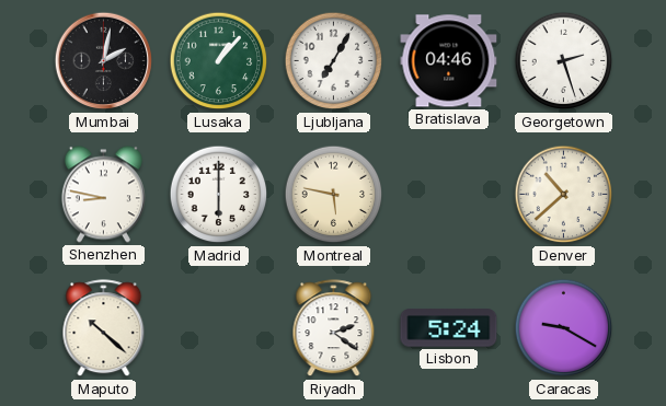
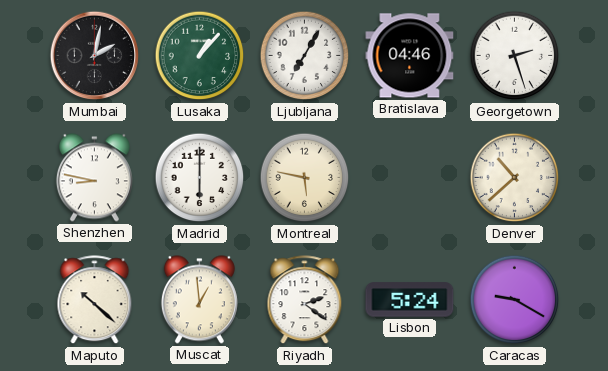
Muscat: none -> 12:59
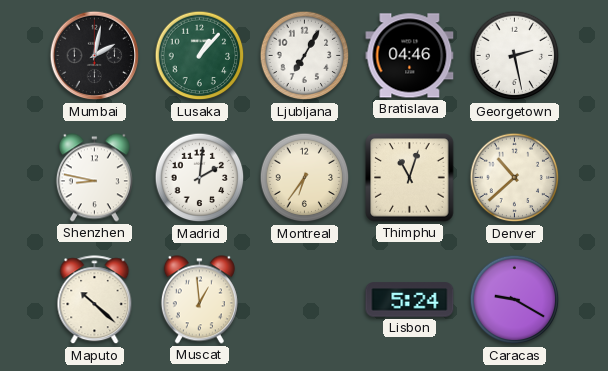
Georgetown: 2:27 -> 2:28
Madrid: 6:00 -> 2:01
Montreal: 5:47 -> 6:36
Thimphu: none -> 11:03
Riyadh: 2:21 -> none
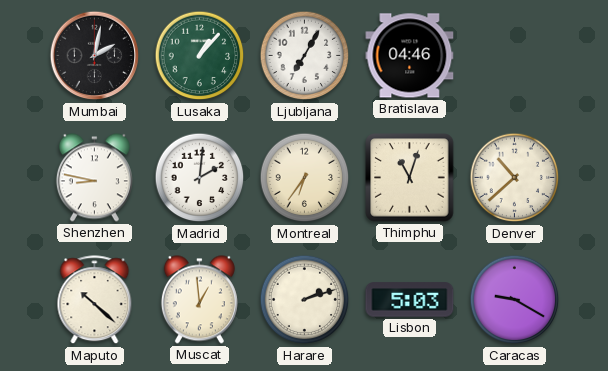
Georgetown: 2:28 -> none
Harare: none -> 2:12
Lisbon: 5:24 -> 5:03
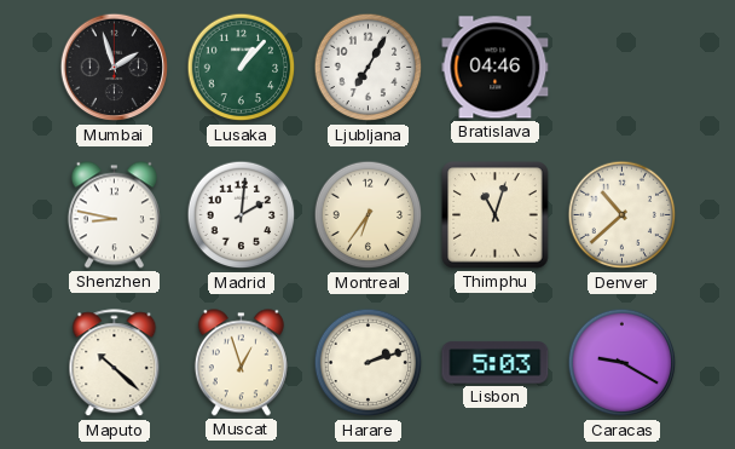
Mumbai: 2:02 -> 1:57
Muscat: 12:59 -> 12:57
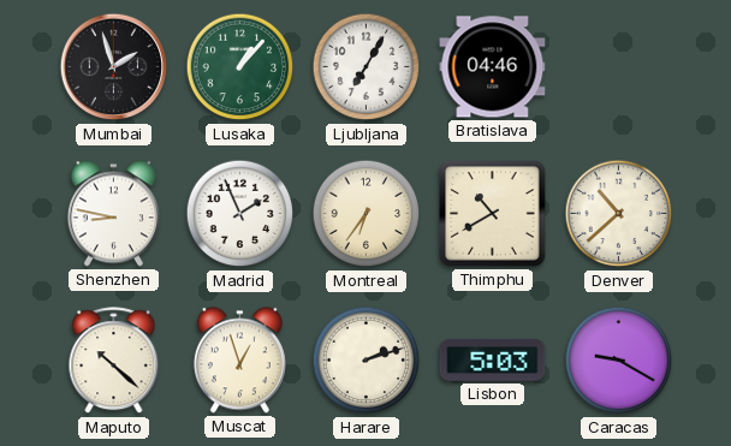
Madrid: 2:01 -> 1:56
Thimphu: 11:03 -> 10:40
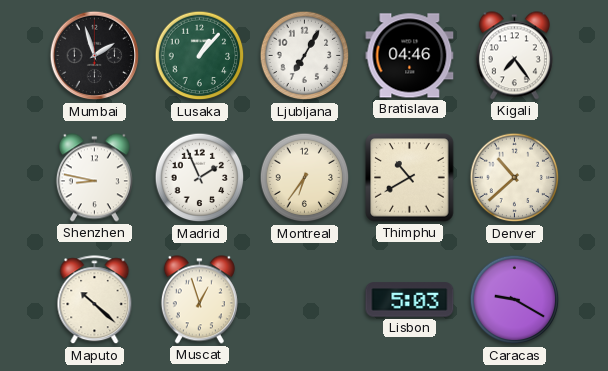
Kigali: none -> 7:24
Harare: 2:12 -> none
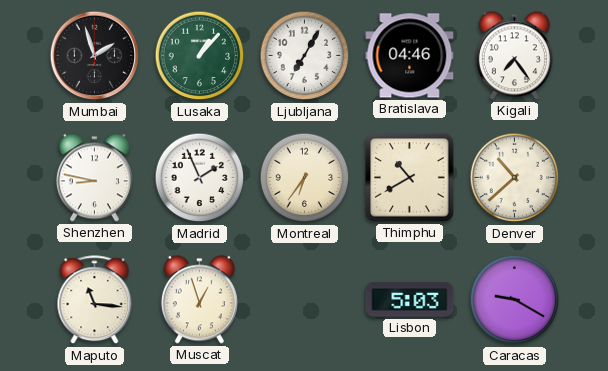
Maputo: 10:22 -> 11:16
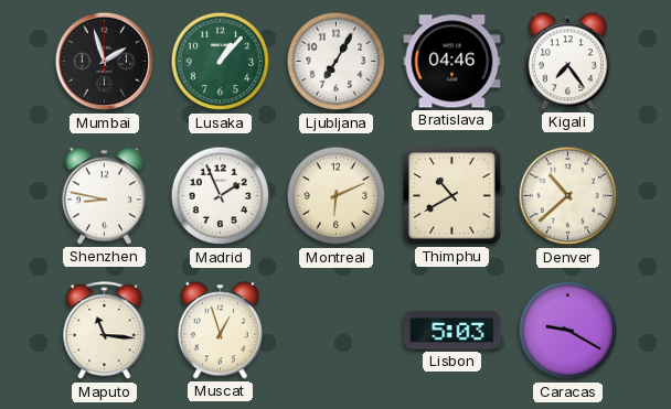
Montreal: 6:36 -> 6:11
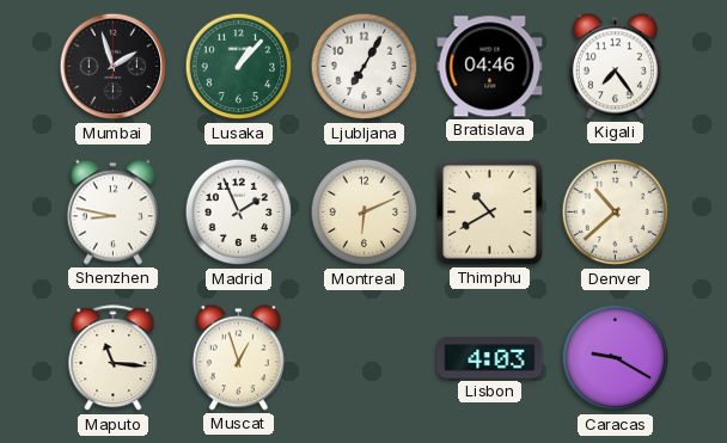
Lisbon: 5:03 -> 4:03
